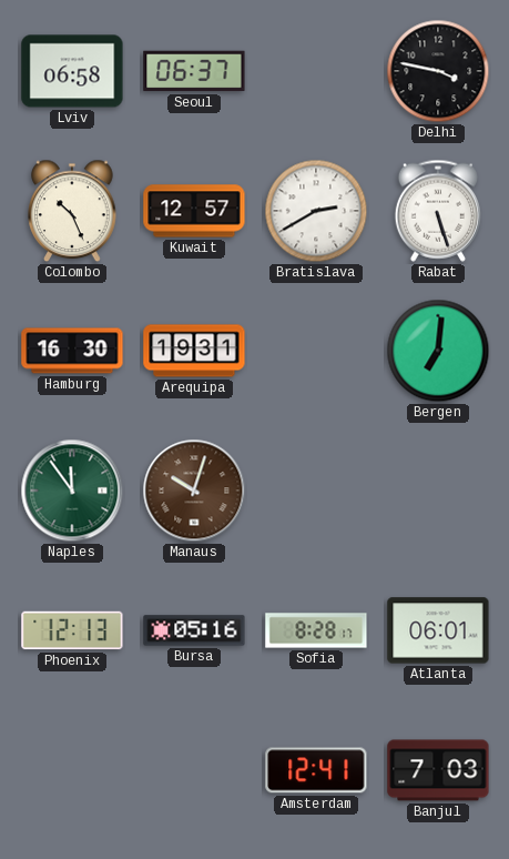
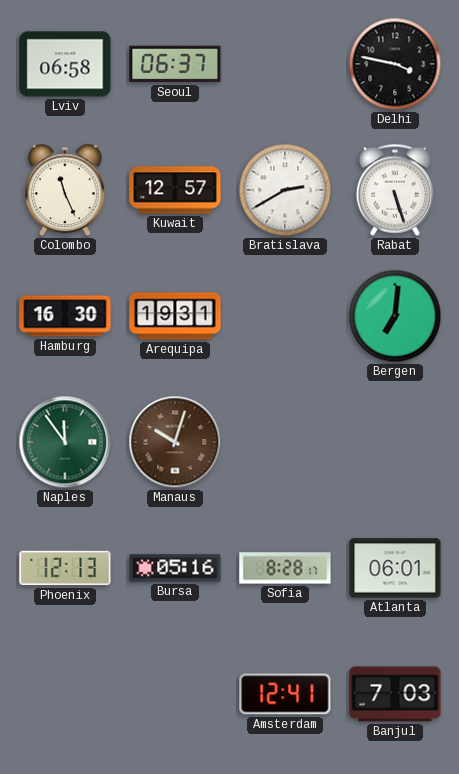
Colombo: 10:26 -> 11:26
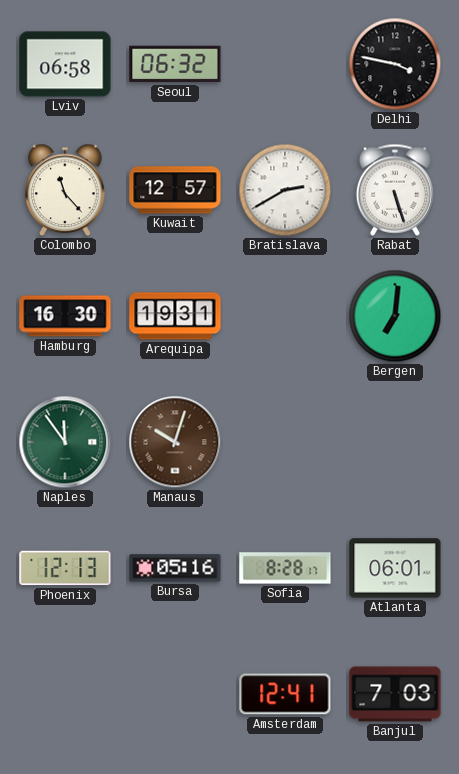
Seoul: 06:37 -> 06:32
Colombo: 11:26 -> 11:23
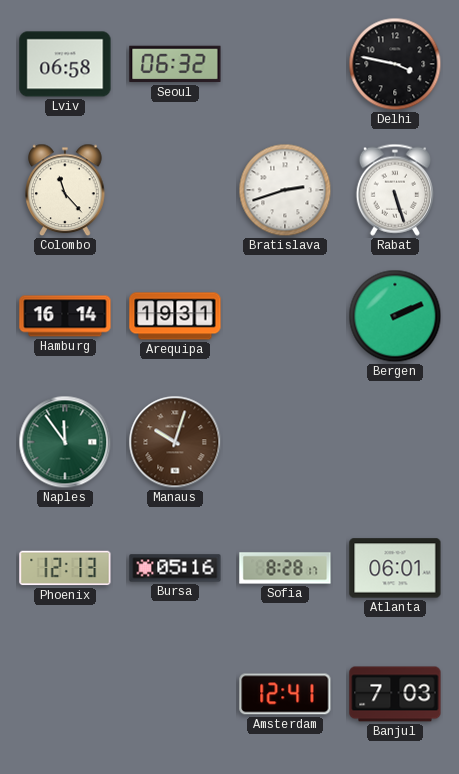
Kuwait: 12:57 -> none
Bratislava: 2:40 -> 2:42
Hamburg: 16:30 -> 16:14
Bergen: 7:01 -> 2:11
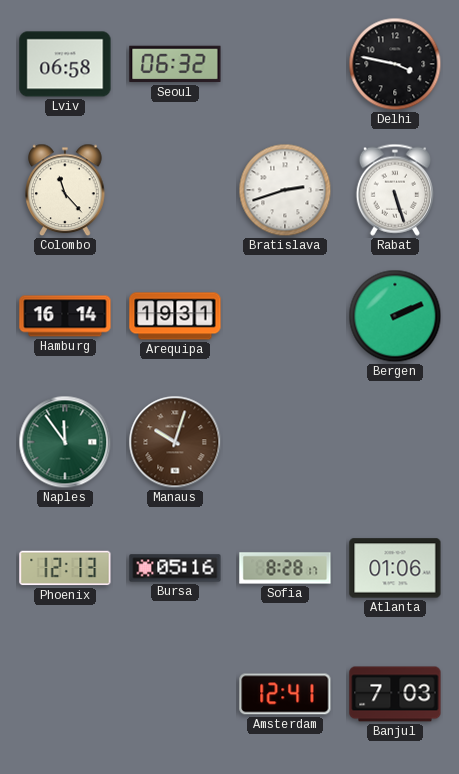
Atlanta: 06:01 -> 01:06
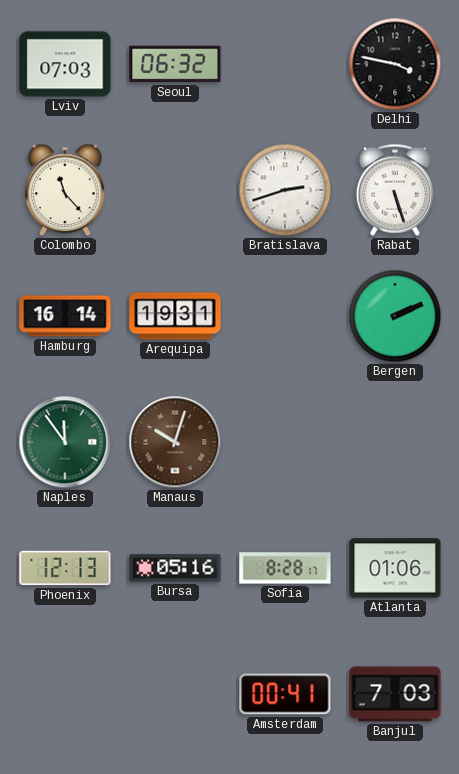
Lviv: 06:58 -> 07:03
Amsterdam: 12:41 -> 00:41
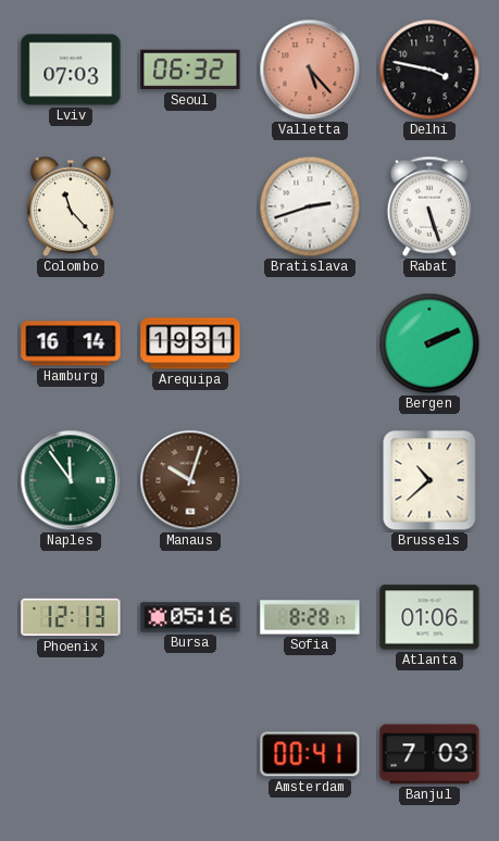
Valletta: none -> 5:23
Brussels: none -> 10:38
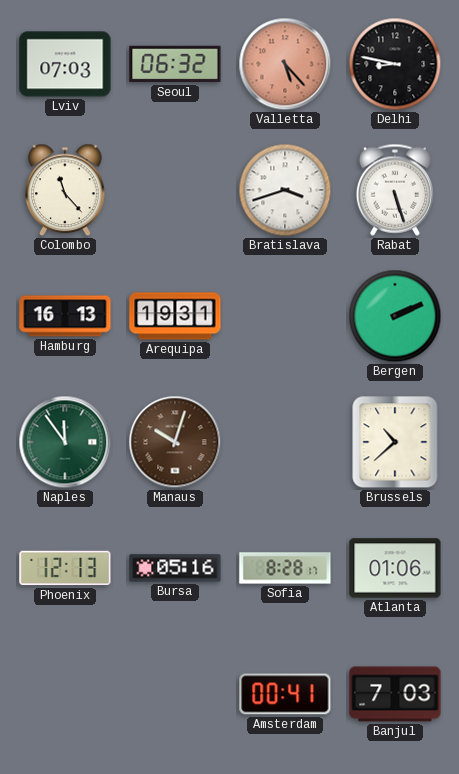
Delhi: 3:47 -> 8:47
Bratislava: 2:42 -> 3:42
Hamburg: 16:14 -> 16:13
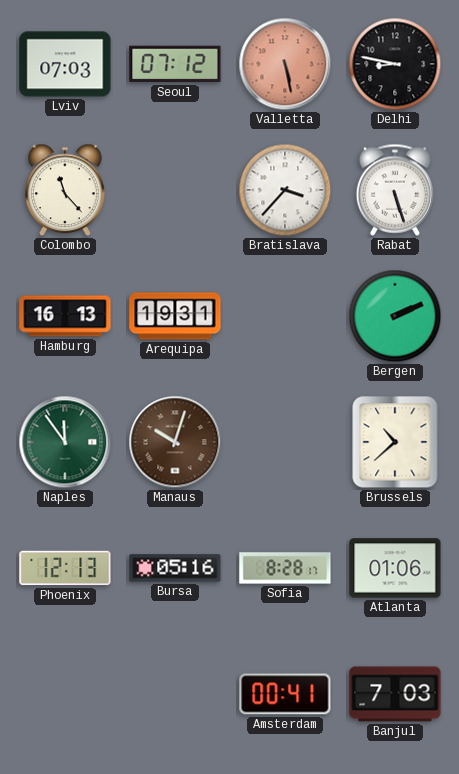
Seoul: 06:32 -> 07:12
Valletta: 5:23 -> 5:28
Bratislava: 3:42 -> 3:37
